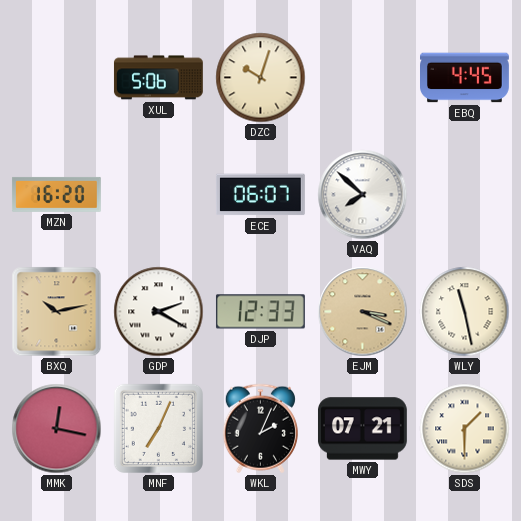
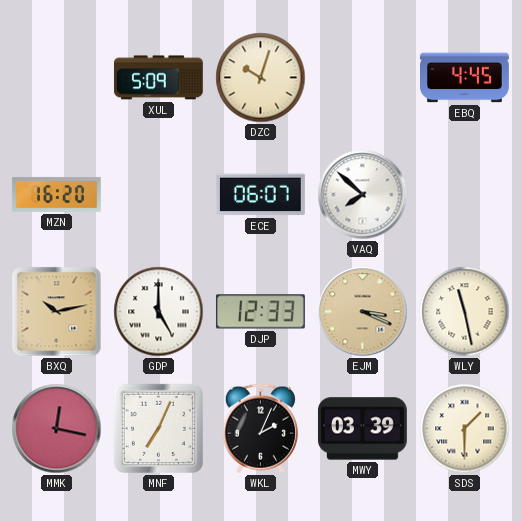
XUL: 5:06 -> 5:09
GDP: 2:20 -> 5:00
MWY: 07:21 -> 03:39
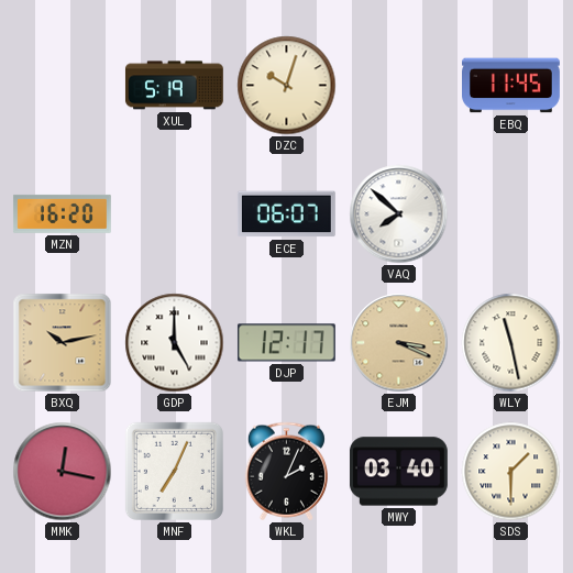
XUL: 5:09 -> 5:19
EBQ: 4:45 -> 11:45
DJP: 12:33 -> 12:17
MWY: 03:39 -> 03:40
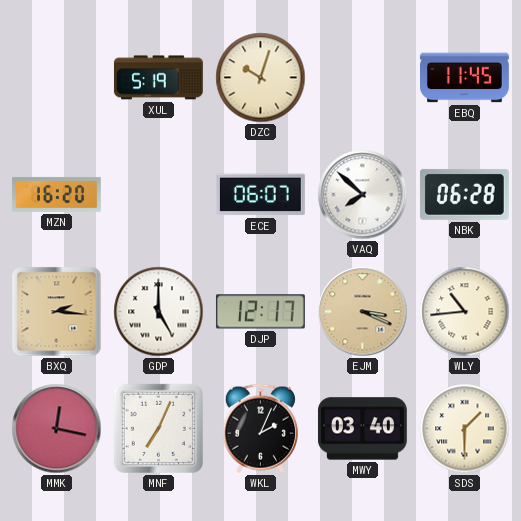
NBK: none -> 06:28
BXQ: 10:13 -> 2:16
WLY: 11:28 -> 10:44
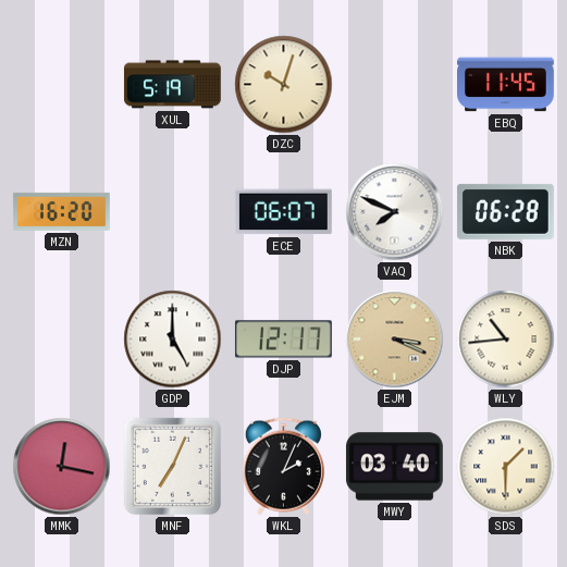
VAQ: 7:52 -> 7:49
BXQ: 2:16 -> none
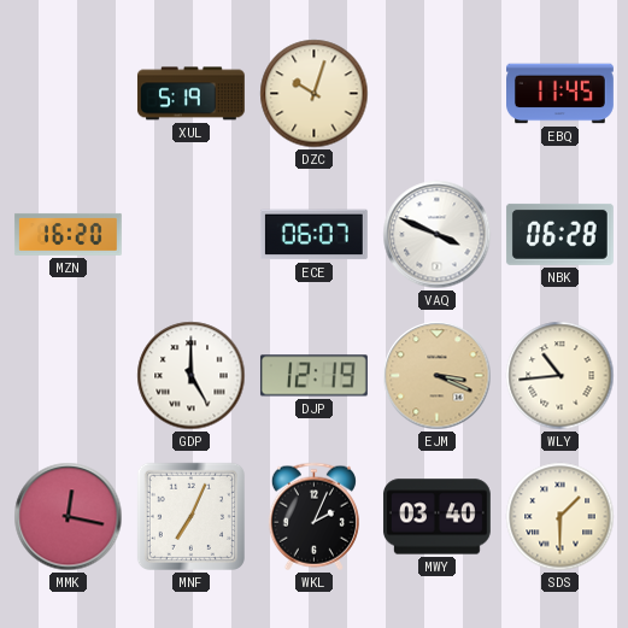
VAQ: 7:49 -> 3:49
DJP: 12:17 -> 12:19
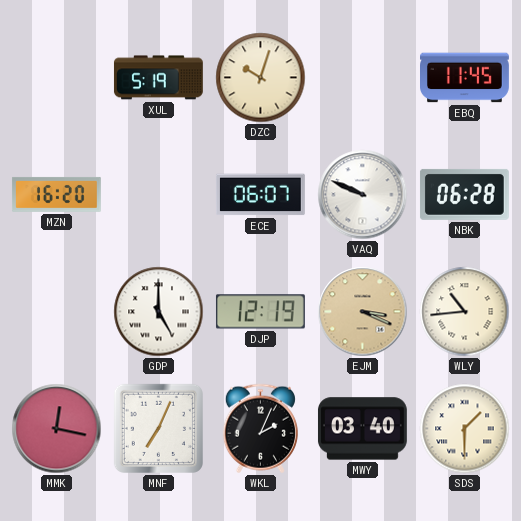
VAQ: 3:49 -> 9:49
